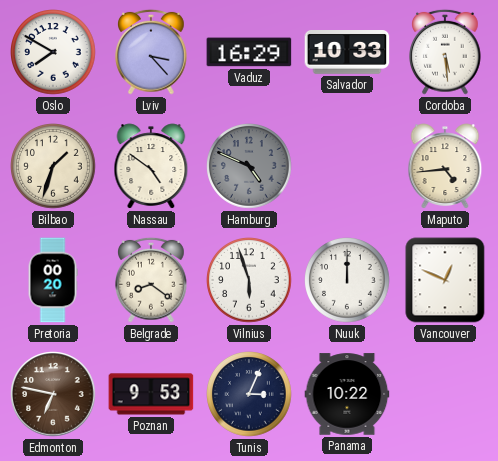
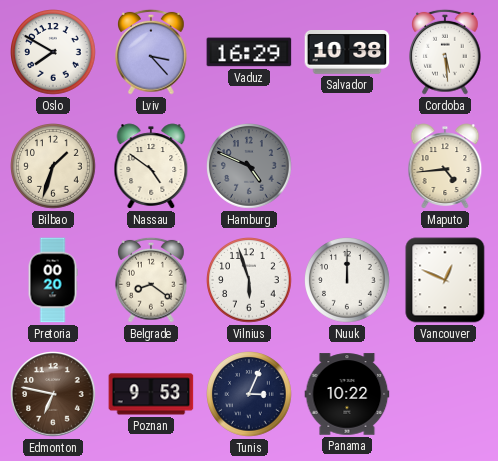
Salvador: 10:33 -> 10:38
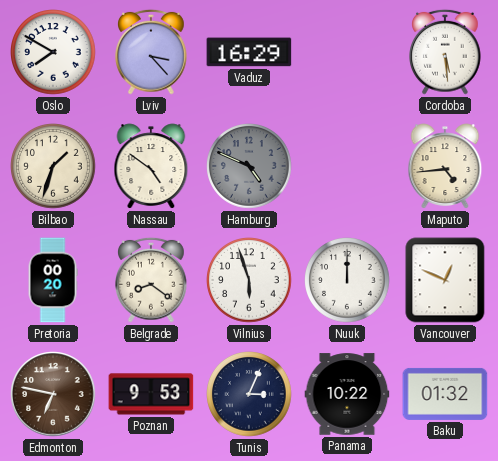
Salvador: 10:38 -> none
Baku: none -> 01:32
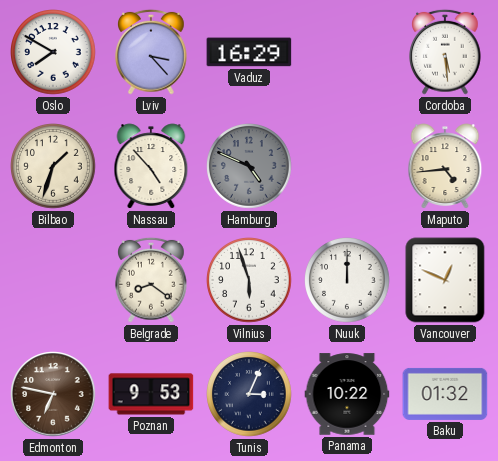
Nassau: 4:51 -> 4:53
Pretoria: 00:20 -> none
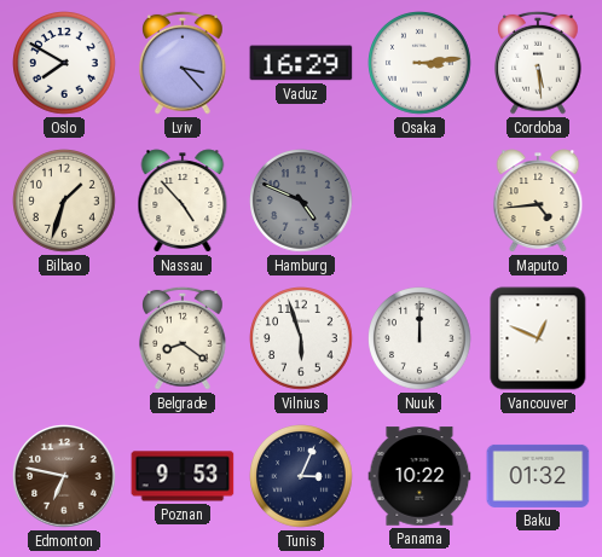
Osaka: none -> 3:14
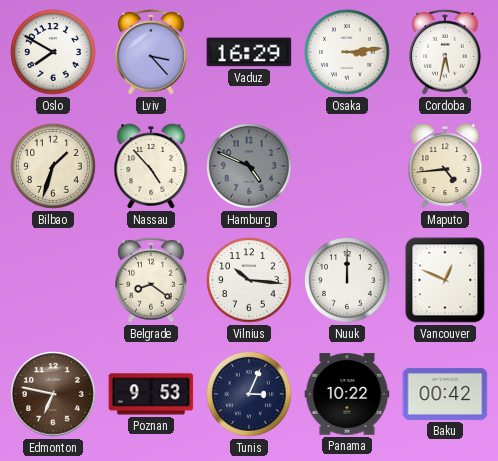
Cordoba: 5:29 -> 5:32
Vilnius: 5:57 -> 10:16
Baku: 01:32 -> 00:42
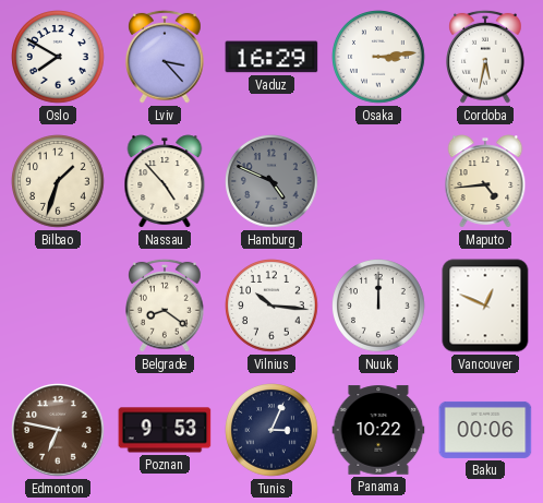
Baku: 00:42 -> 00:06
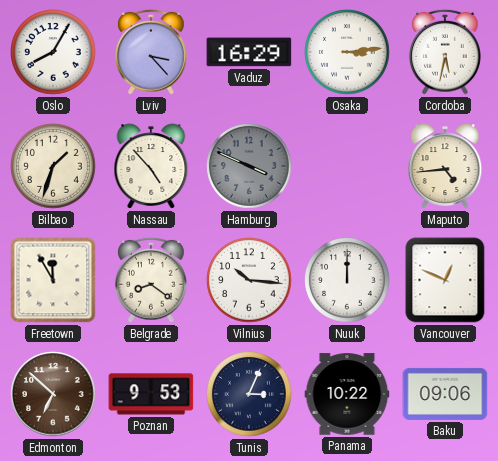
Oslo: 7:50 -> 8:05
Hamburg: 4:49 -> 3:49
Freetown: none -> 11:55
Edmonton: 6:47 -> 6:52
Baku: 00:06 -> 09:06
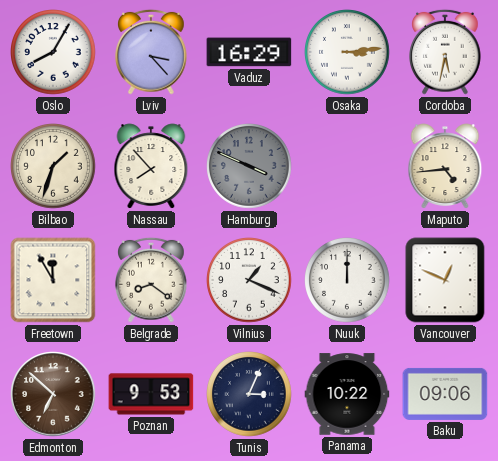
Nassau: 4:53 -> 7:53
Vilnius: 10:16 -> 1:19
